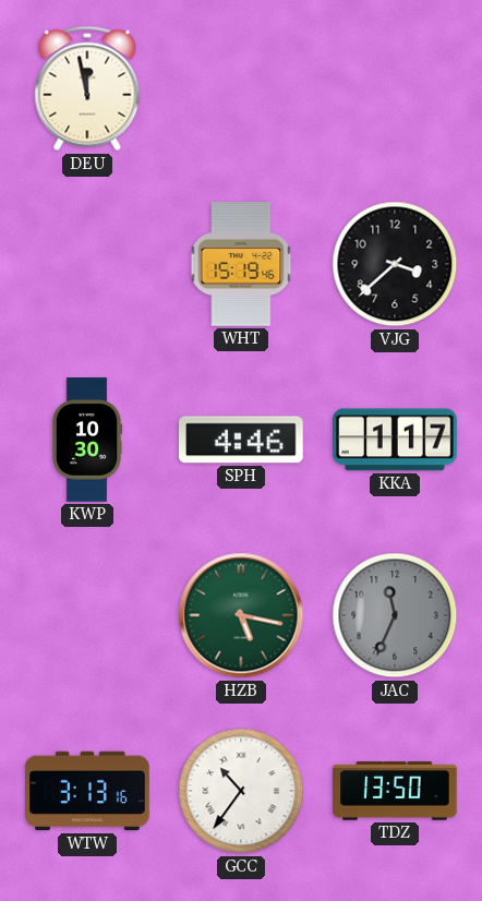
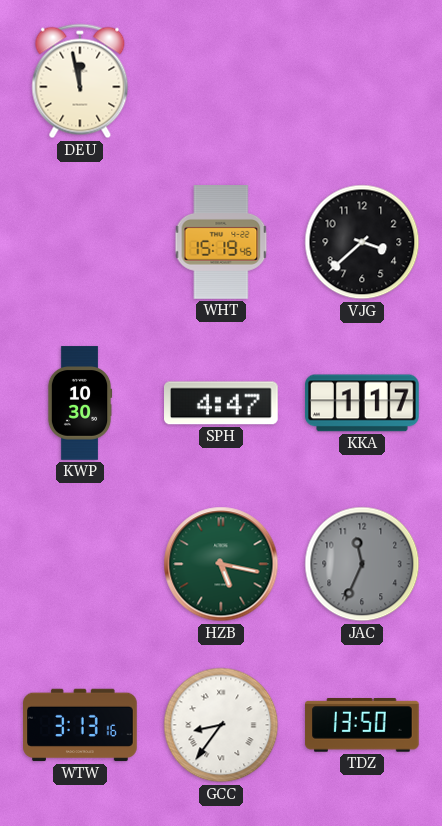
SPH: 4:46 -> 4:47
GCC: 10:36 -> 8:36
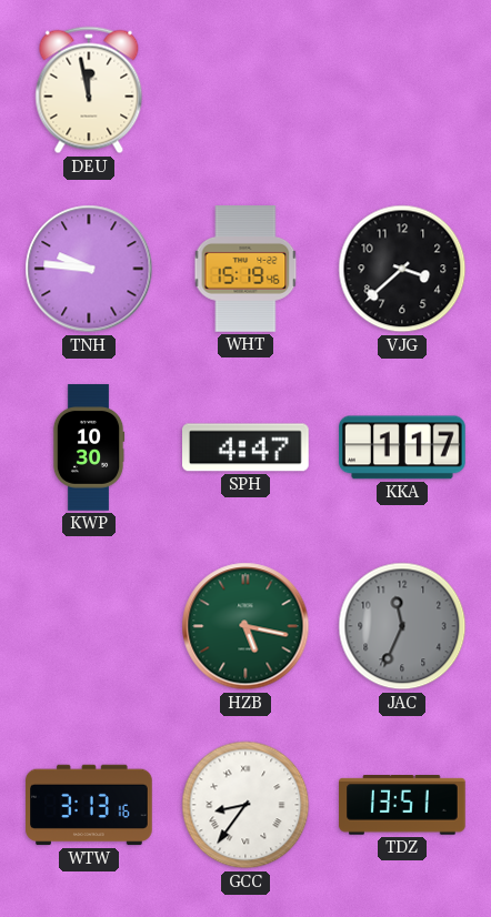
TNH: none -> 9:46
TDZ: 13:50 -> 13:51
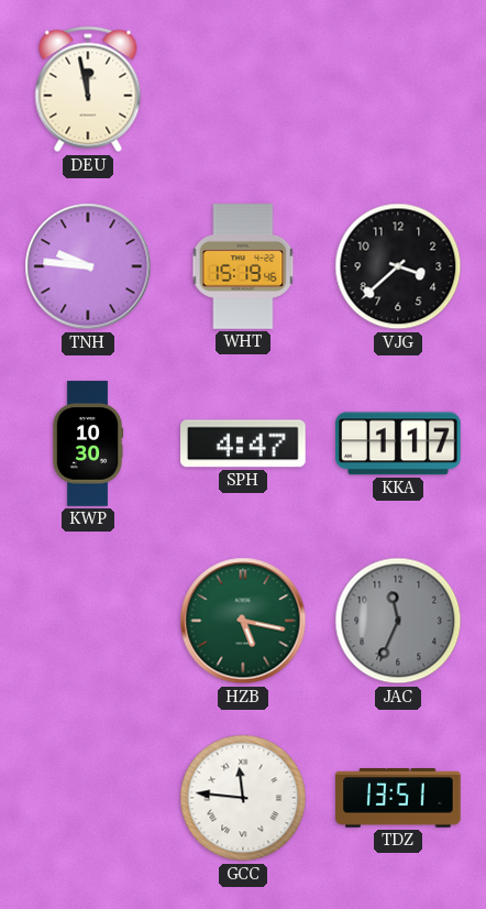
WTW: 3:13 -> none
GCC: 8:36 -> 11:46
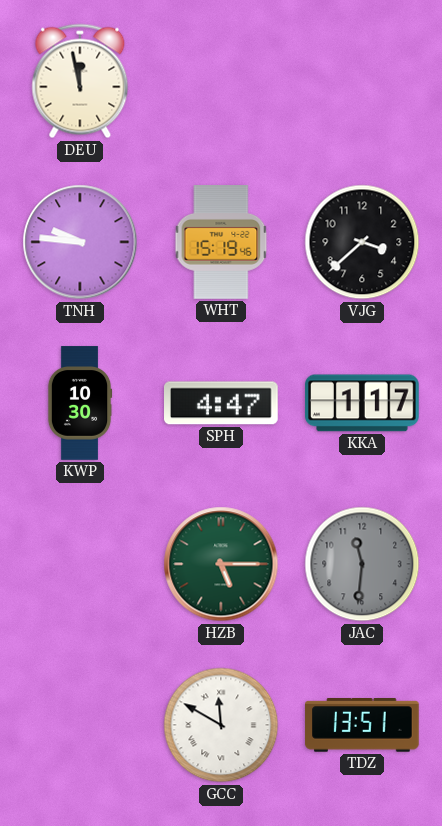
HZB: 5:17 -> 5:15
JAC: 11:34 -> 11:31
GCC: 11:46 -> 11:50
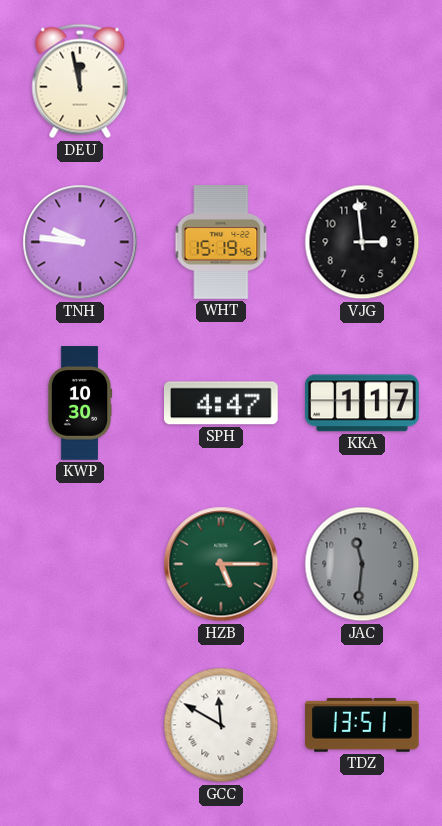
VJG: 3:38 -> 2:59
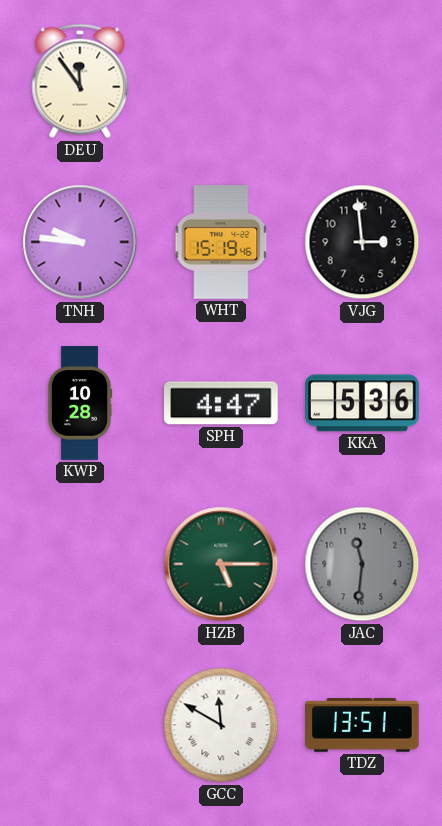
DEU: 11:58 -> 11:54
KWP: 10:30 -> 10:28
KKA: 1:17 -> 5:36
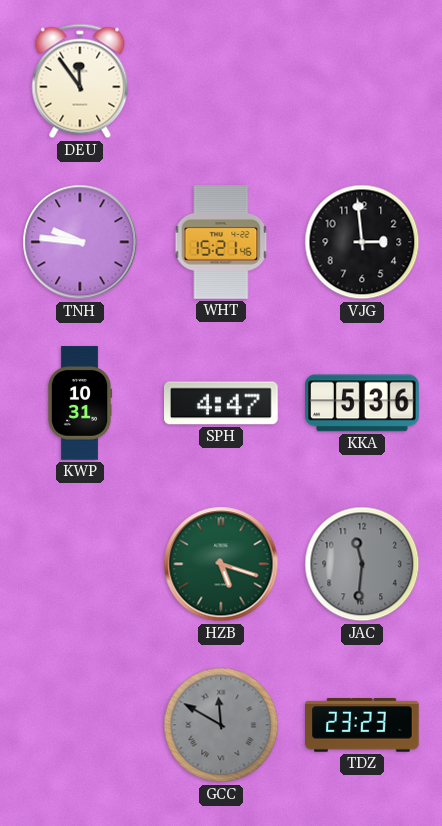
WHT: 15:19 -> 15:21
KWP: 10:28 -> 10:31
HZB: 5:15 -> 5:18
GCC dial: white -> grey
TDZ: 13:51 -> 23:23
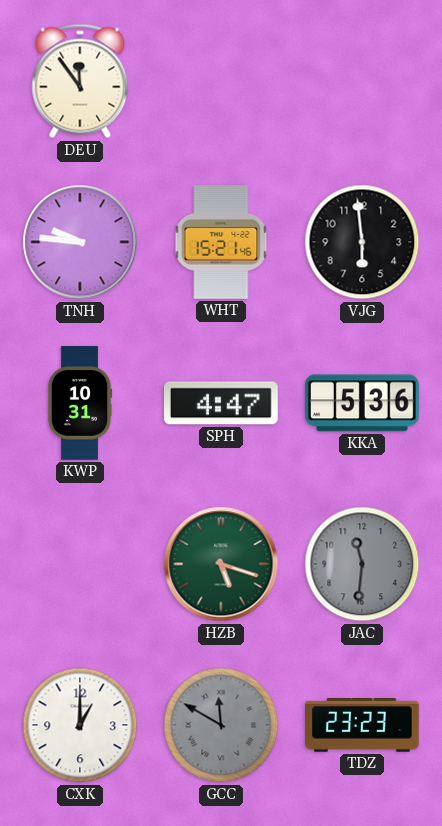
VJG: 2:59 -> 5:59
CXK: none -> 1:00
